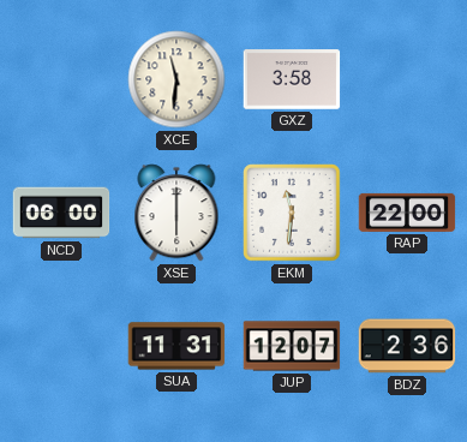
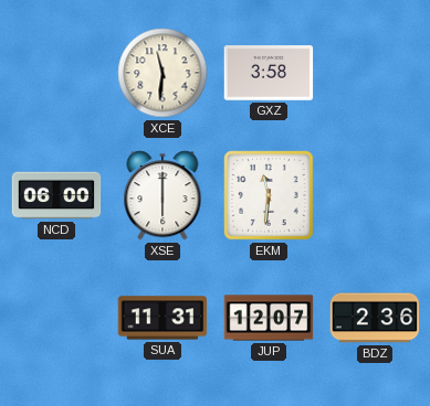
RAP: 22:00 -> none
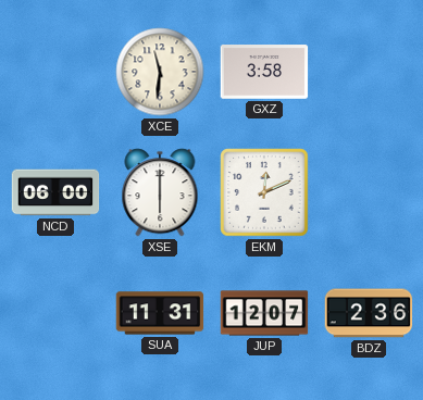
EKM: 11:31 -> 12:11
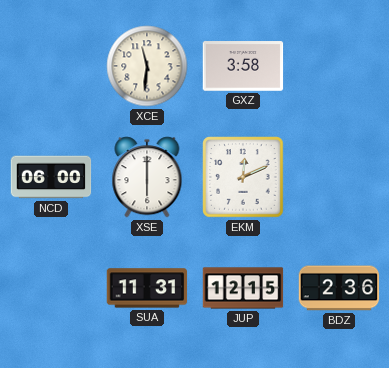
JUP: 12:07 -> 12:15
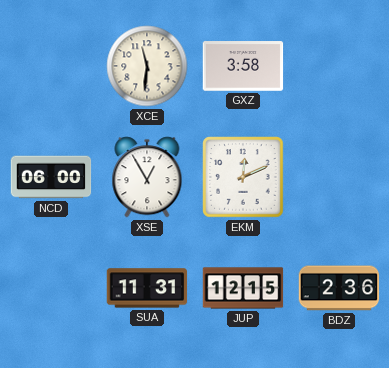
XSE: 6:00 -> 12:55
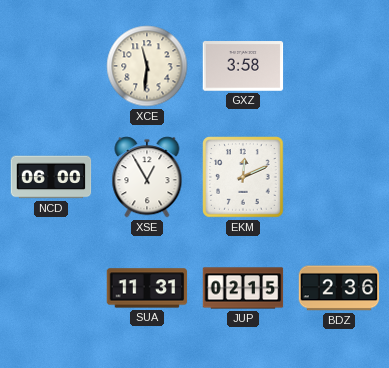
JUP: 12:15 -> 02:15
